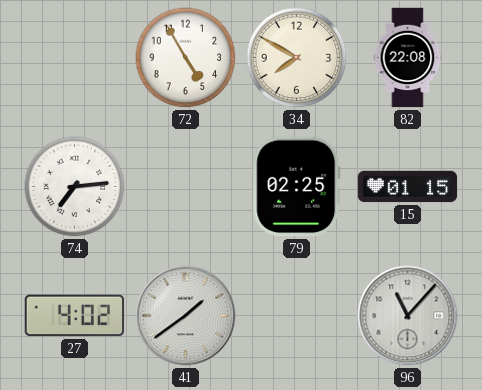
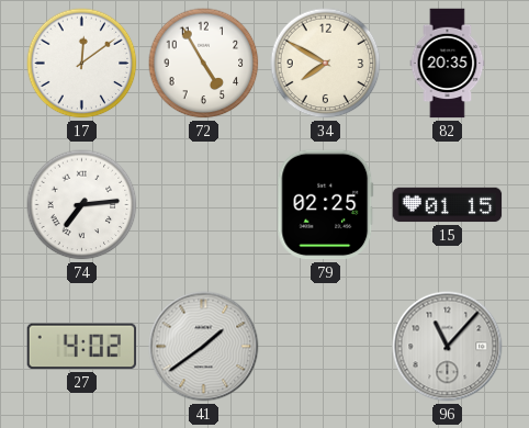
17: none -> 12:09
82: 22:08 -> 20:35
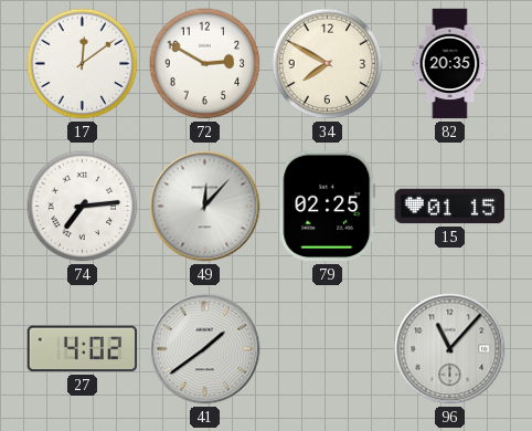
72: 4:55 -> 2:50
49: none -> 12:07
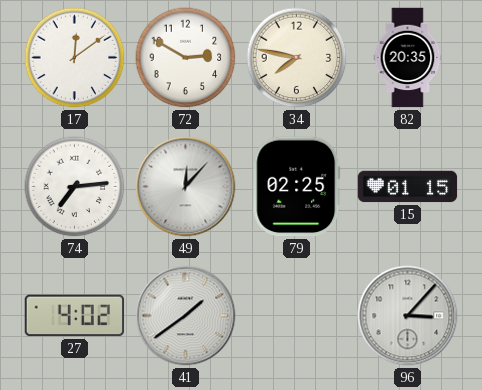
34: 7:50 -> 7:47
96: 11:07 -> 3:07
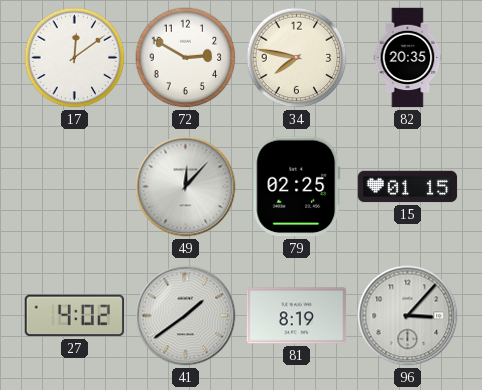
74: 7:14 -> none
81: none -> 8:19
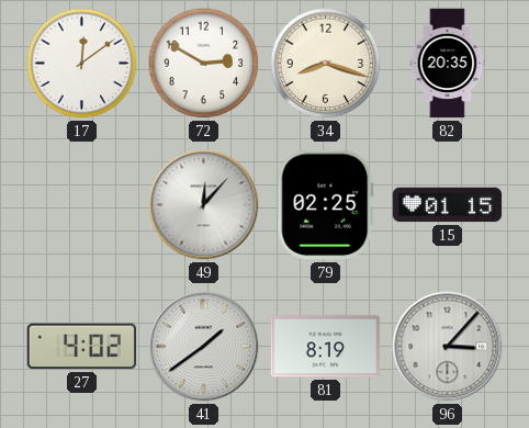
34: 7:47 -> 8:18
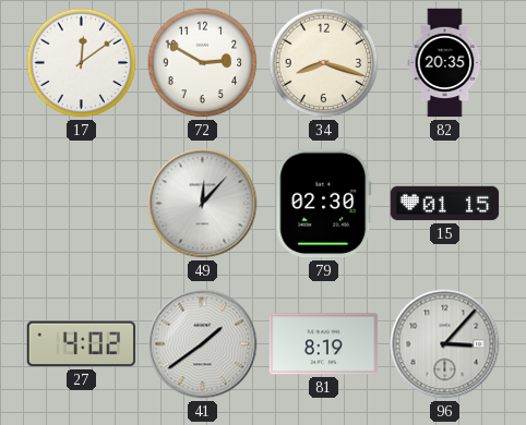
79: 02:25 -> 02:30
